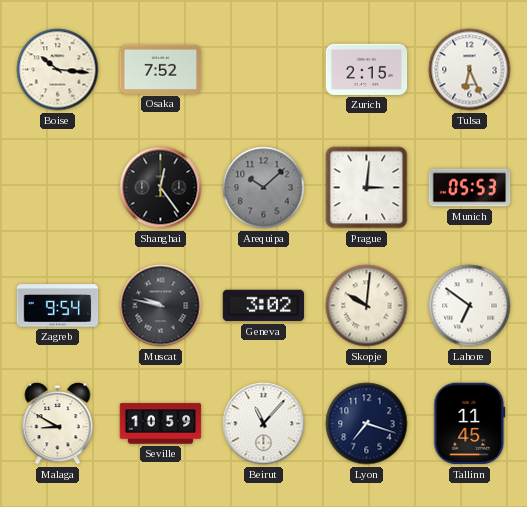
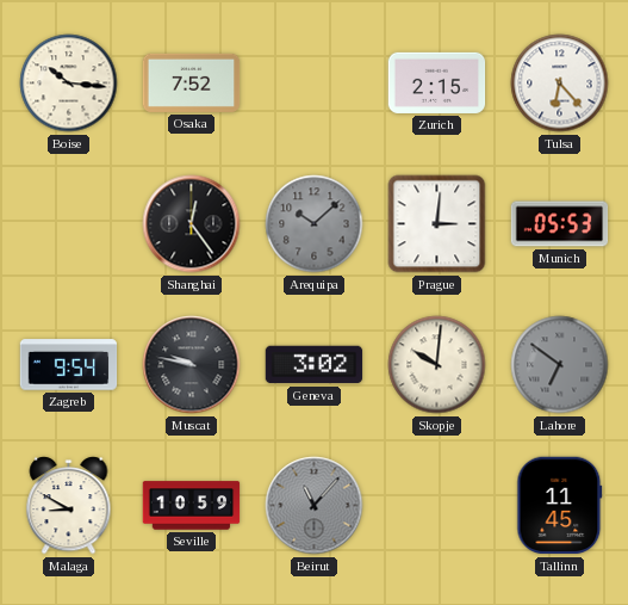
Tulsa: 6:26 -> 6:23
Lahore dial: white -> grey
Beirut dial: white -> grey
Lyon: 7:18 -> none
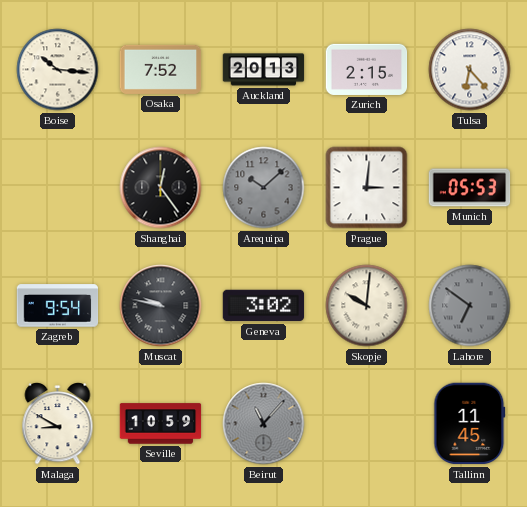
Auckland: none -> 20:13
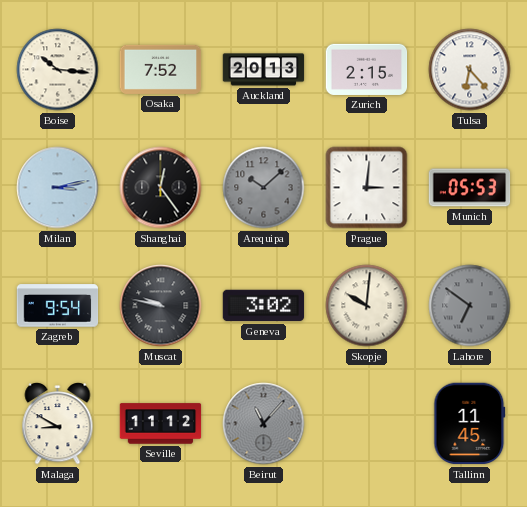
Milan: none -> 3:13
Seville: 10:59 -> 11:12
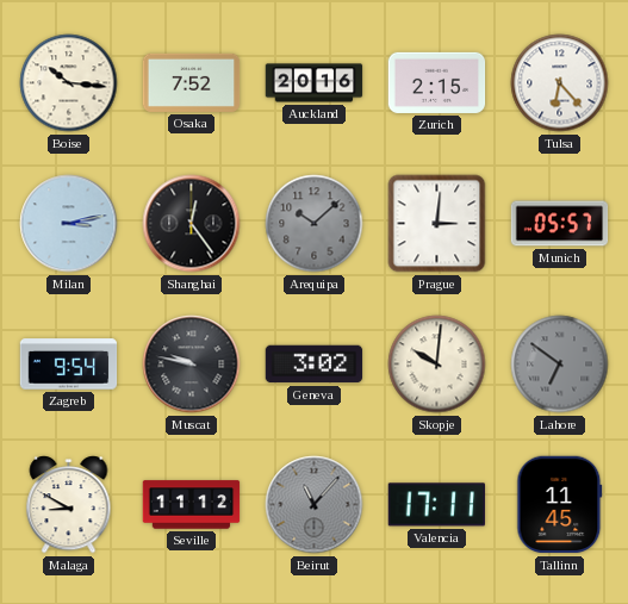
Auckland: 20:13 -> 20:16
Munich: 05:53 -> 05:57
Valencia: none -> 17:11
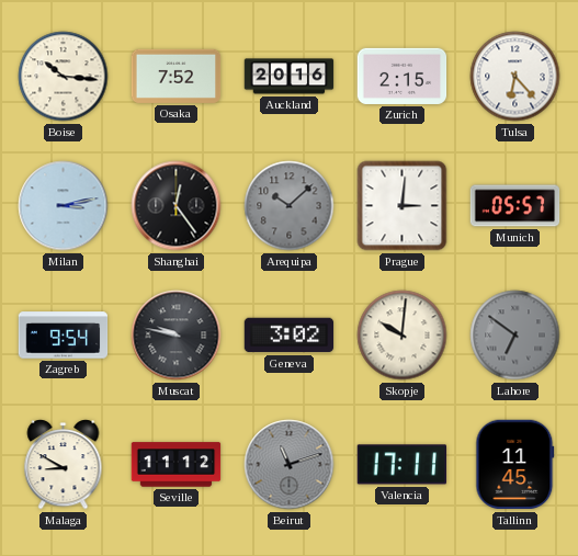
Beirut: 11:07 -> 11:12
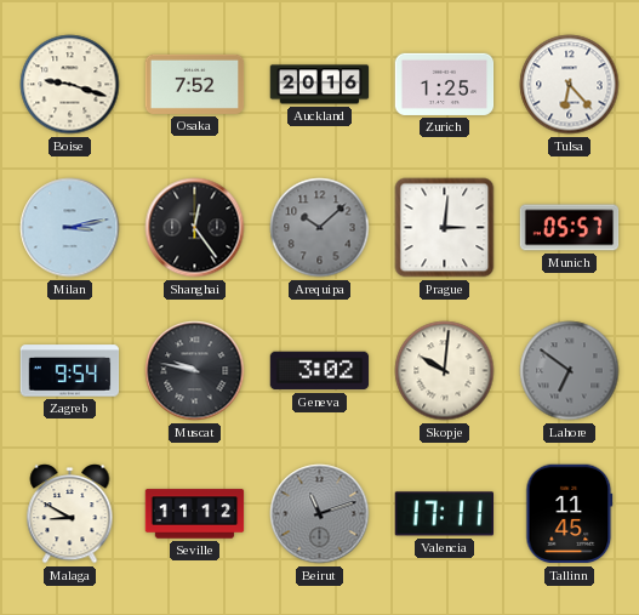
Boise: 10:16 -> 9:18
Zurich: 2:15 -> 1:25
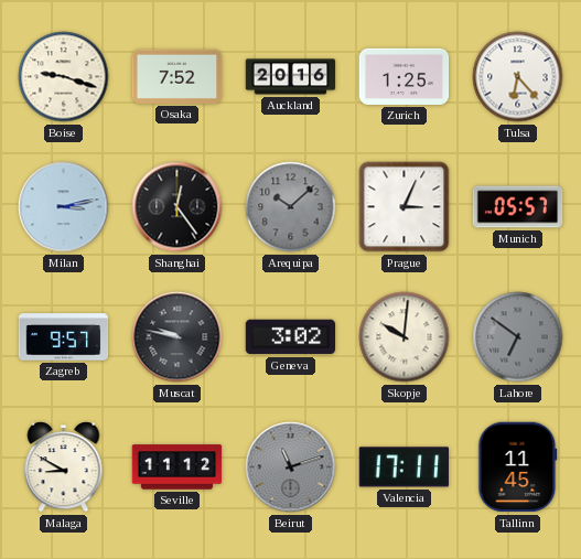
Prague: 3:01 -> 3:04
Zagreb: 9:54 -> 9:57
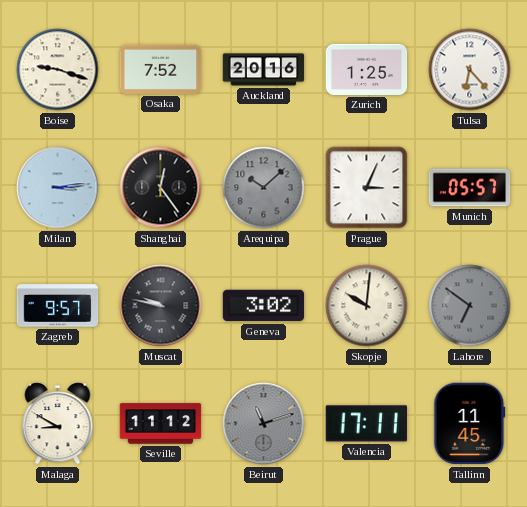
Milan: 3:13 -> 3:14
